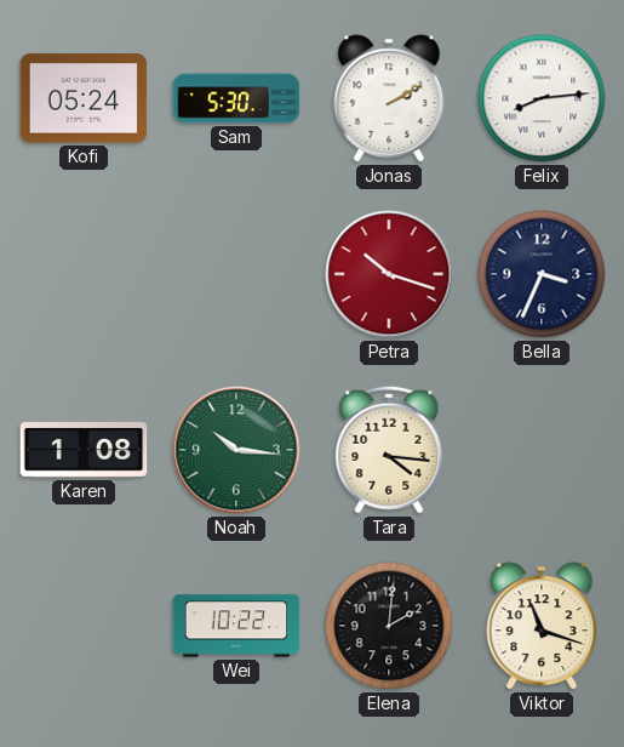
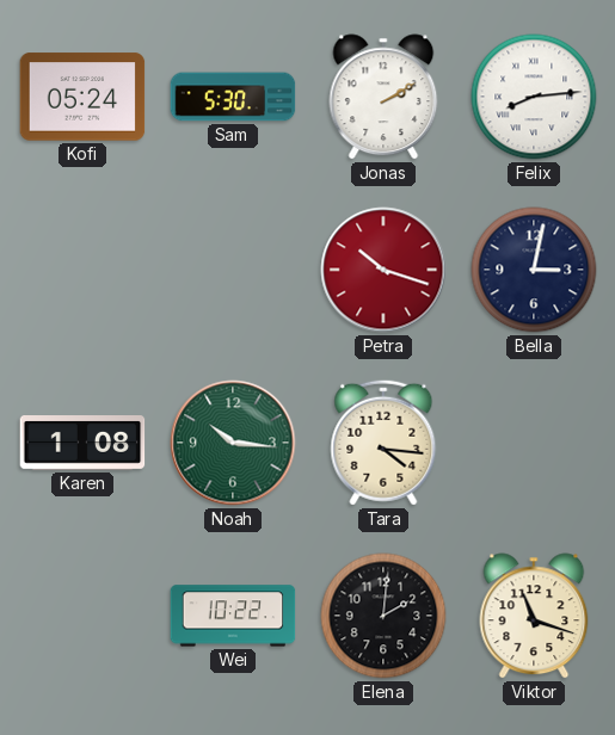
Bella: 3:34 -> 3:02
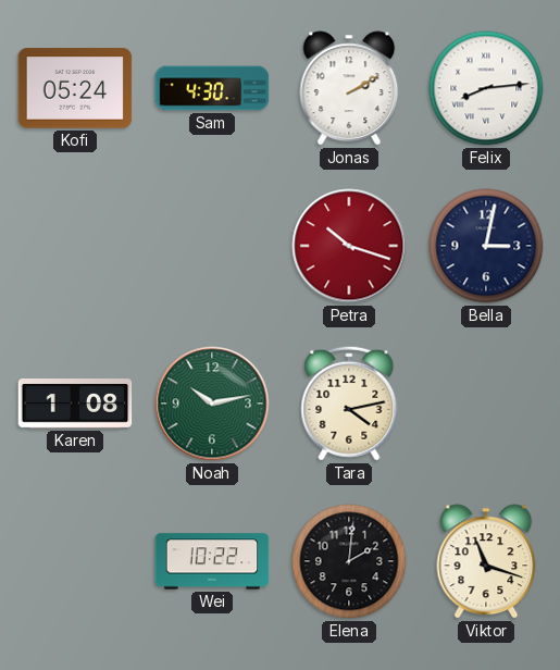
Sam: 5:30 -> 4:30
Noah: 10:16 -> 10:13
Tara: 4:16 -> 4:13
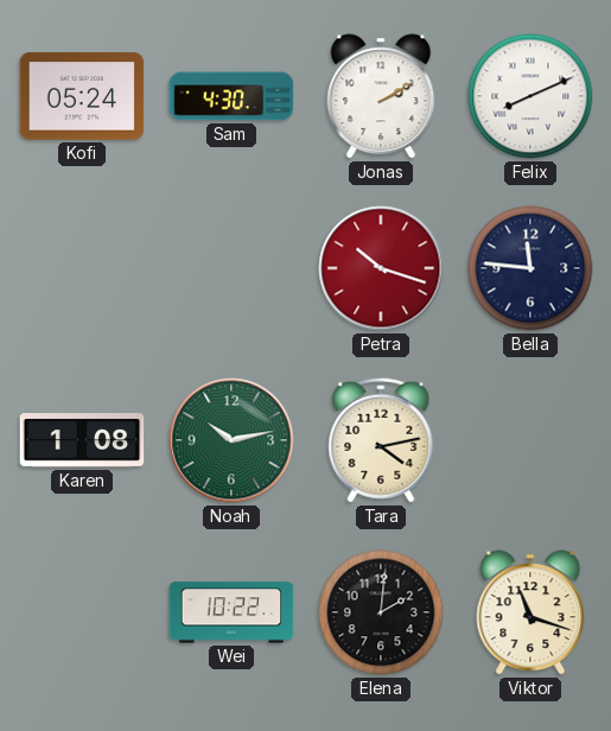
Felix: 8:14 -> 8:11
Bella: 3:02 -> 11:46
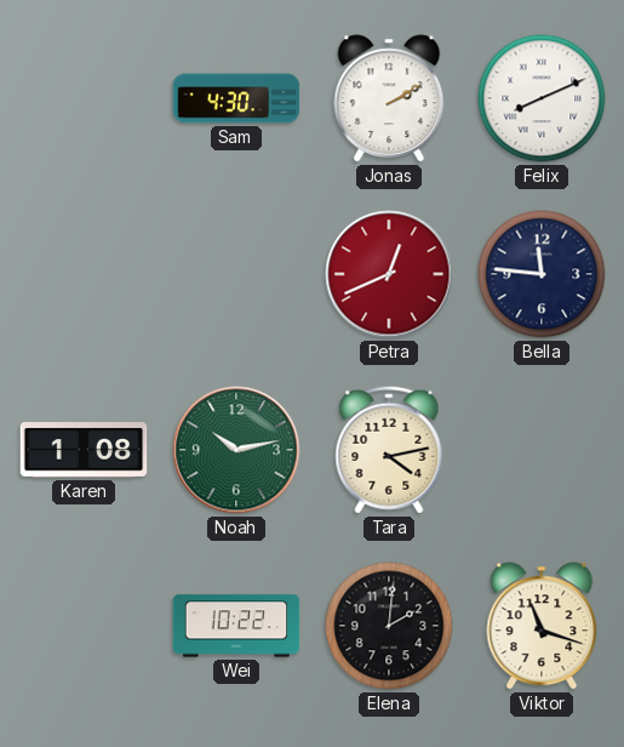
Kofi: 05:24 -> none
Petra: 10:18 -> 12:41
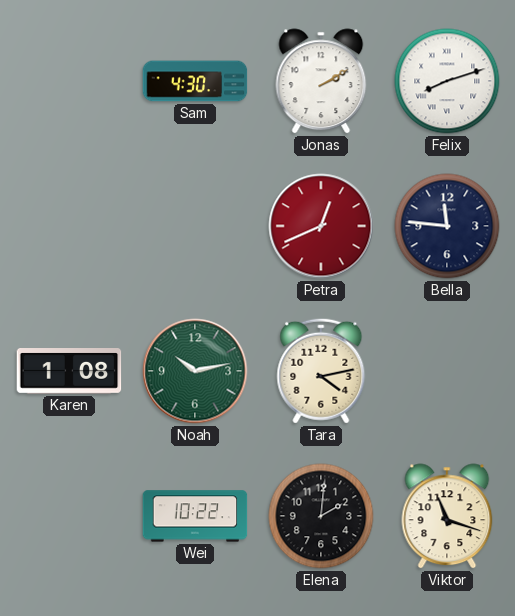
Felix: 8:11 -> 8:12
